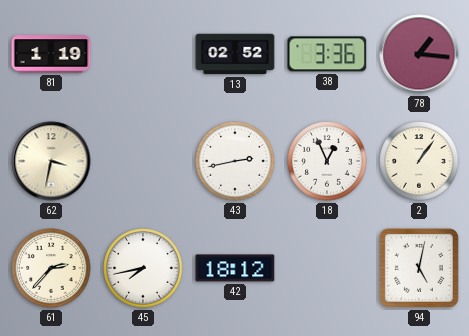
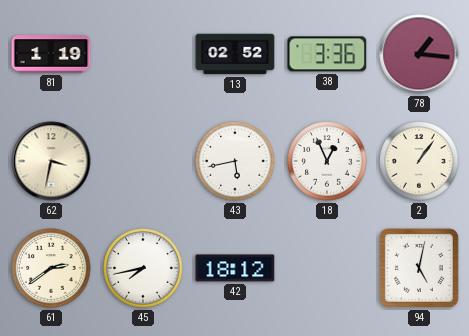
43: 2:43 -> 5:43
61: 2:37 -> 2:39
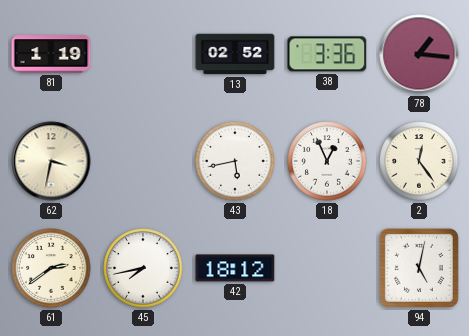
2: 1:06 -> 12:24
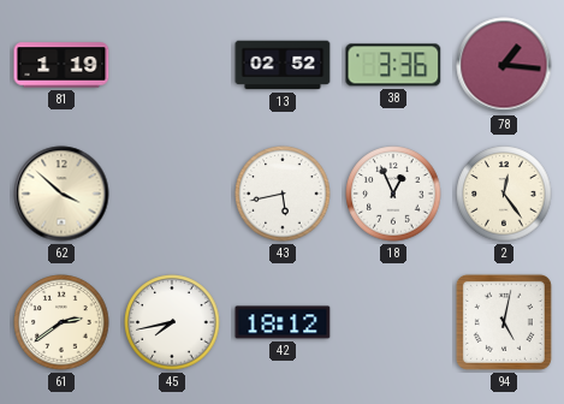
62: 3:32 -> 3:52
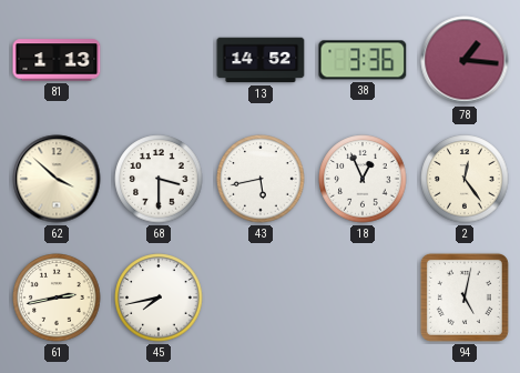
81: 1:19 -> 1:13
13: 02:52 -> 14:52
68: none -> 3:30
61: 2:39 -> 2:43
42: 18:12 -> none
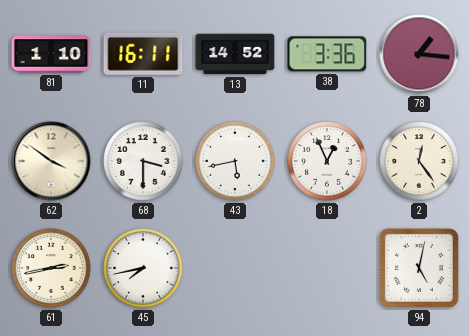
81: 1:13 -> 1:10
11: none -> 16:11
62: 3:52 -> 3:51
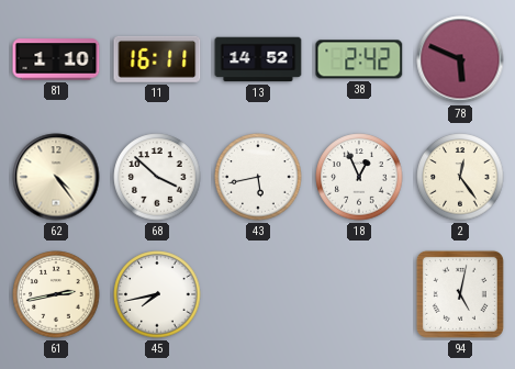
38: 3:36 -> 2:42
78: 1:16 -> 5:49
62: 3:51 -> 4:24
68: 3:30 -> 3:52
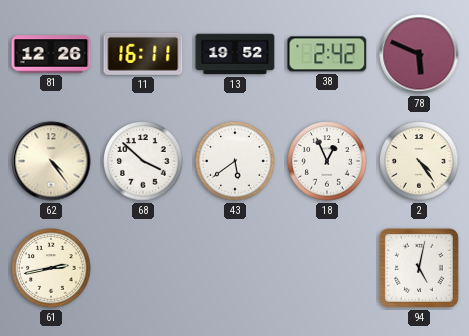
81: 1:10 -> 12:26
13: 14:52 -> 19:52
43: 5:43 -> 5:39
2: 12:24 -> 4:24
45: 7:43 -> none
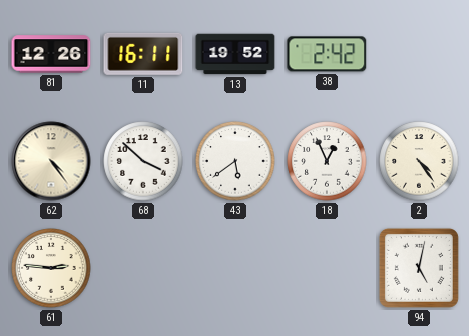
78: 5:49 -> none
61: 2:43 -> 2:46
